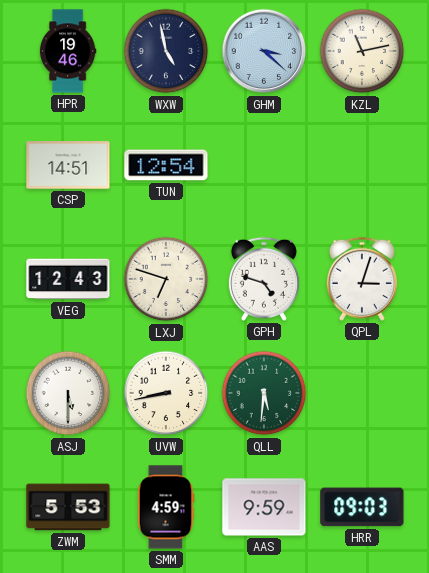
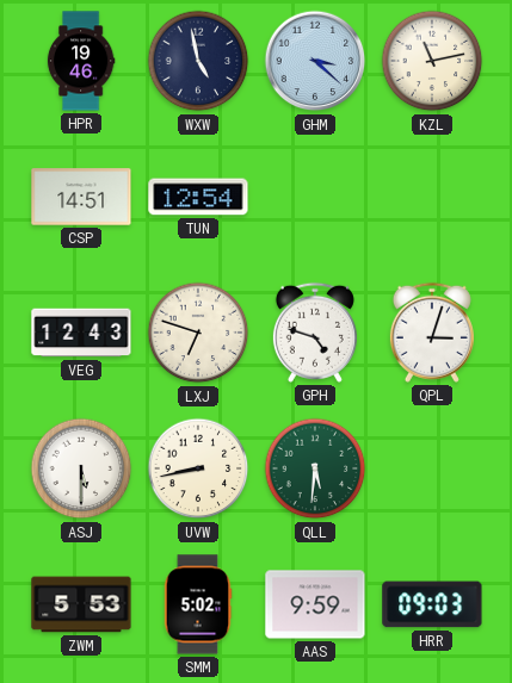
SMM: 4:59 -> 5:02
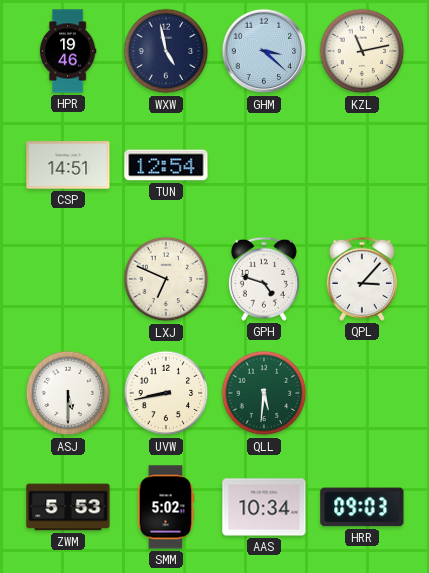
VEG: 12:43 -> none
LXJ: 6:48 -> 6:49
QPL: 3:03 -> 3:07
AAS: 9:59 -> 10:34
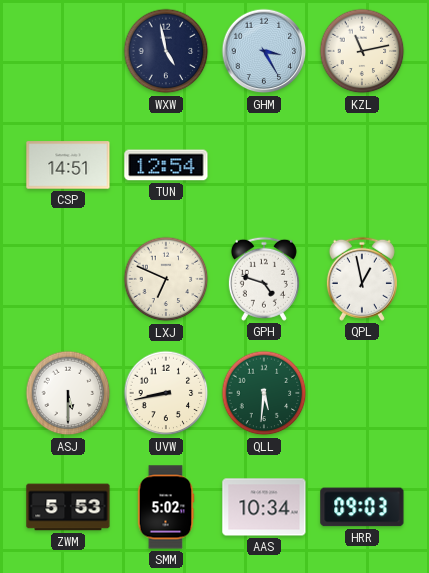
HPR: 19:46 -> none
GHM: 3:22 -> 3:25
QPL: 3:07 -> 12:58
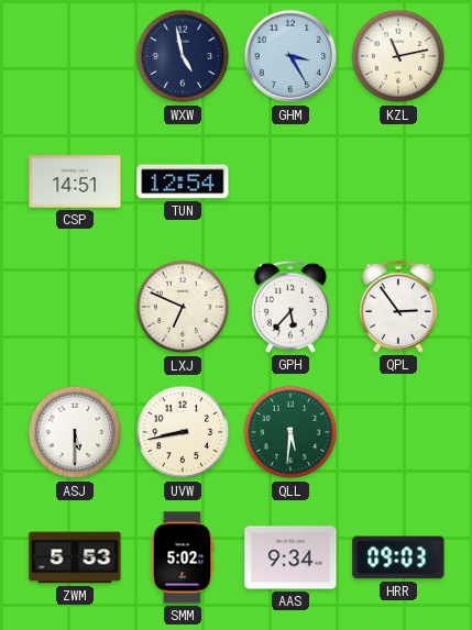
GPH: 4:48 -> 5:37
QPL: 12:58 -> 2:54
AAS: 10:34 -> 9:34
